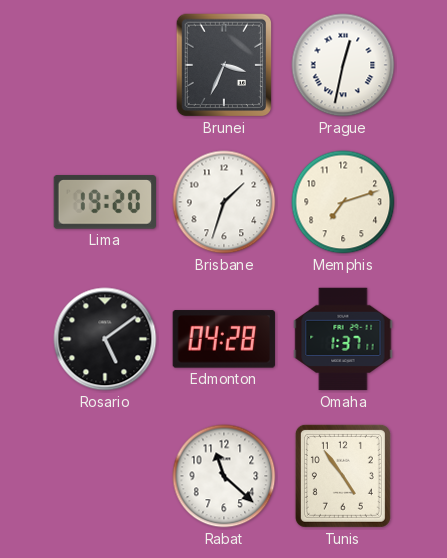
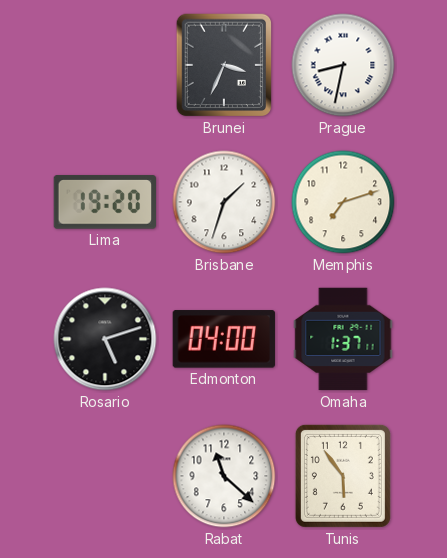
Prague: 12:32 -> 8:32
Rosario: 5:09 -> 5:12
Edmonton: 04:28 -> 04:00
Tunis: 4:54 -> 5:54
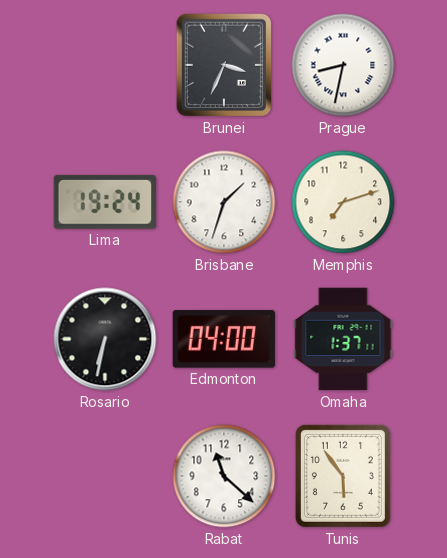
Lima: 19:20 -> 19:24
Rosario: 5:12 -> 6:32
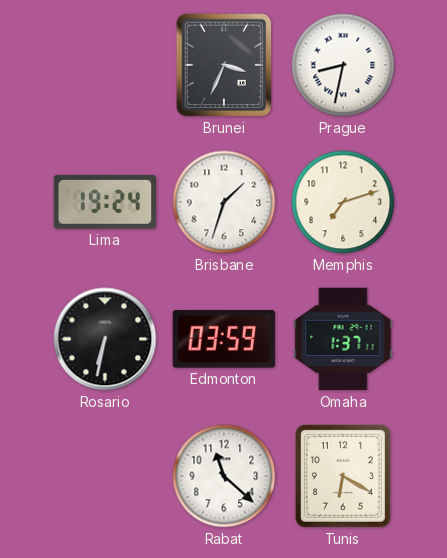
Edmonton: 04:00 -> 03:59
Tunis: 5:54 -> 6:20
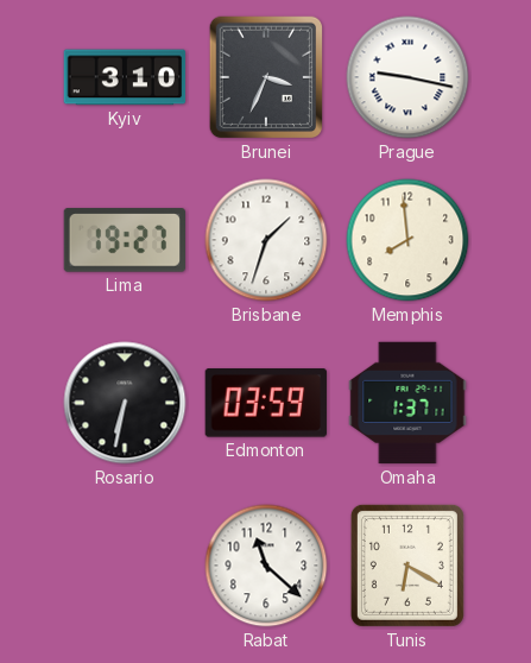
Kyiv: none -> 3:10
Prague: 8:32 -> 9:17
Lima: 19:24 -> 19:27
Memphis: 7:12 -> 7:59
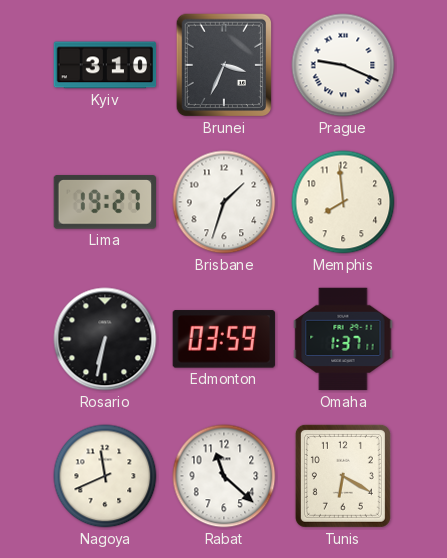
Prague: 9:17 -> 9:19
Nagoya: none -> 11:41
